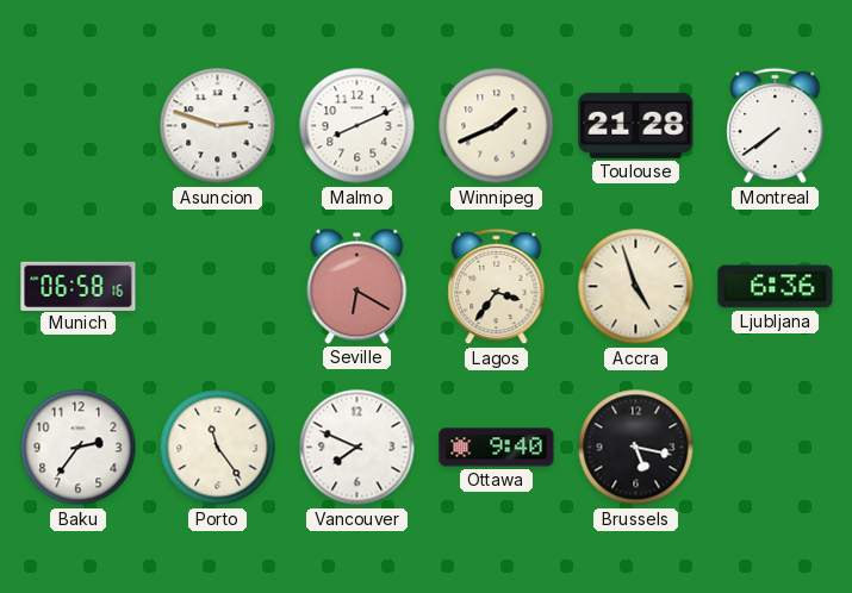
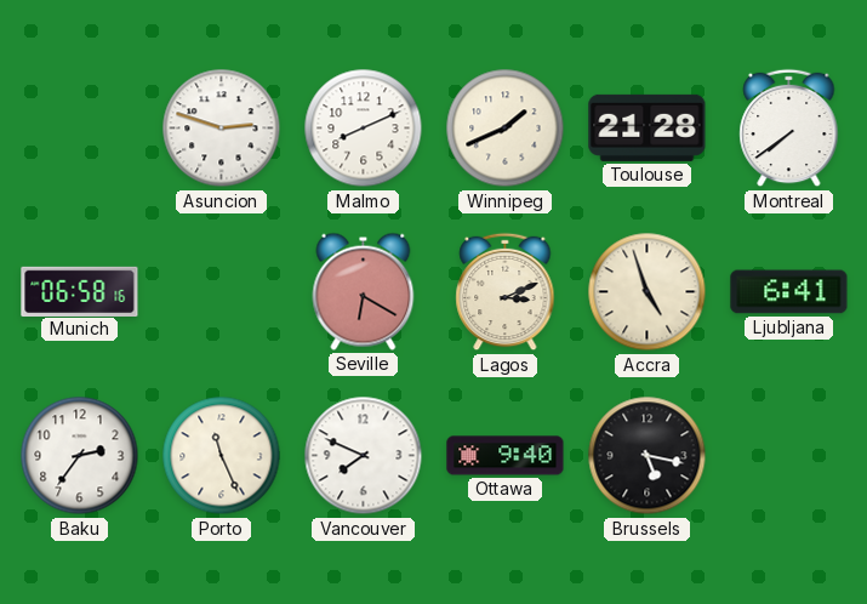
Lagos: 3:36 -> 3:11
Ljubljana: 6:36 -> 6:41
Porto: 11:24 -> 11:26
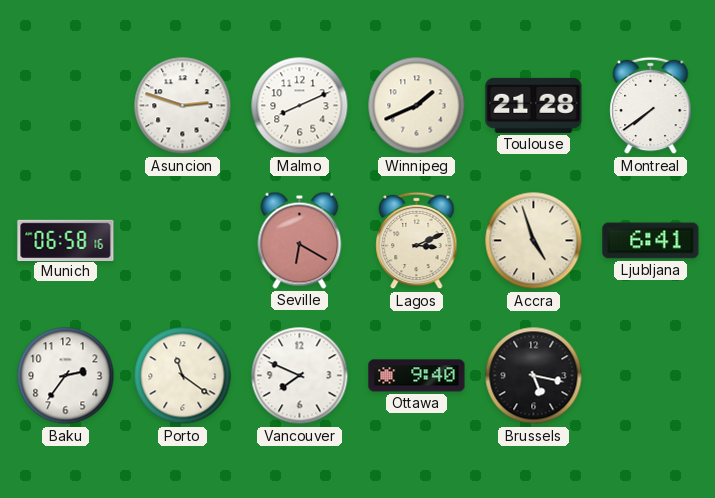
Porto: 11:26 -> 11:21
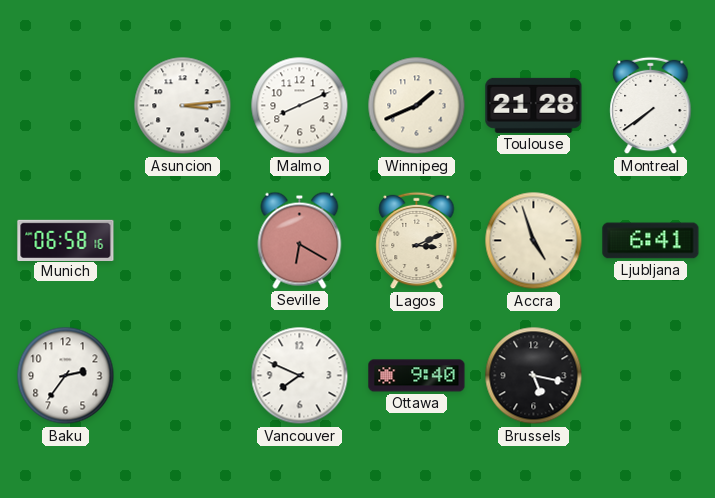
Asuncion: 2:48 -> 3:14
Porto: 11:21 -> none
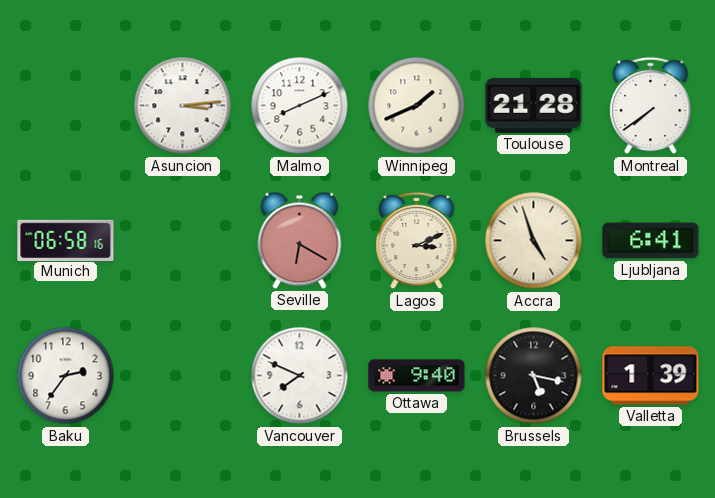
Valletta: none -> 1:39
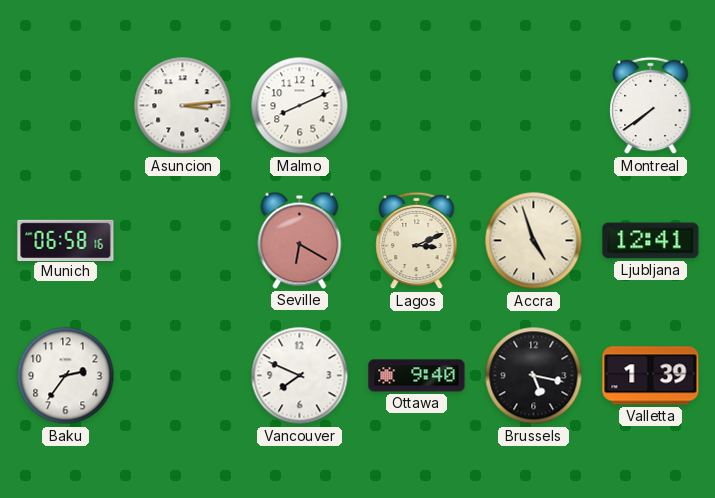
Winnipeg: 1:41 -> none
Toulouse: 21:28 -> none
Ljubljana: 6:41 -> 12:41
